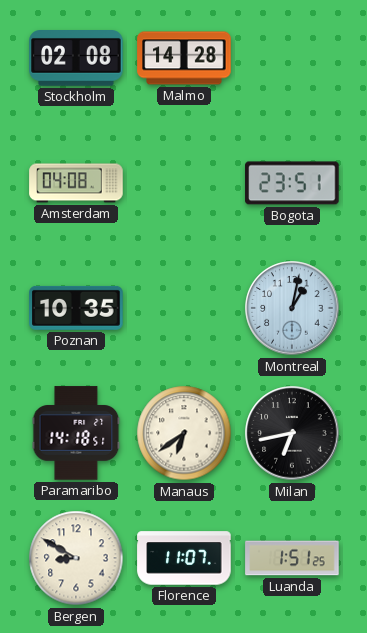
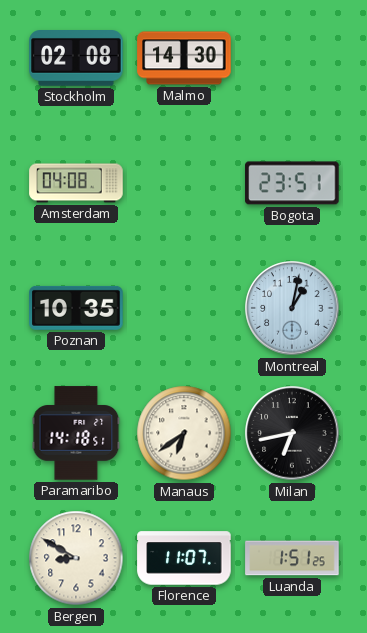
Malmo: 14:28 -> 14:30
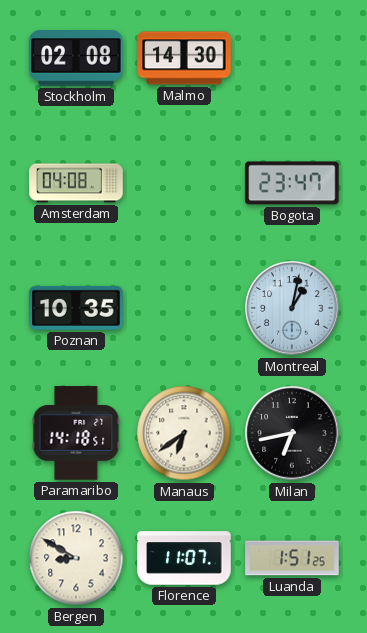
Bogota: 23:51 -> 23:47
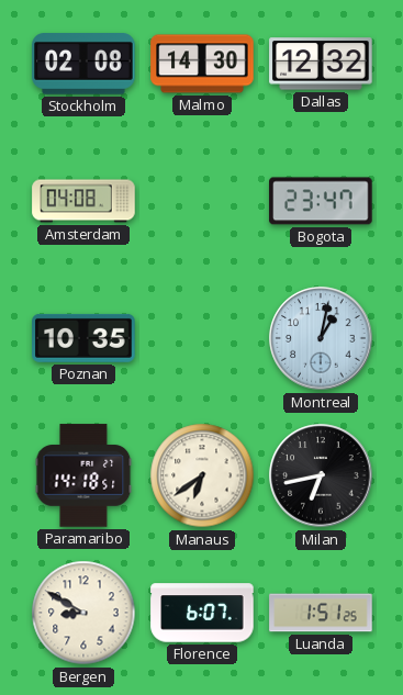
Dallas: none -> 12:32
Florence: 11:07 -> 6:07
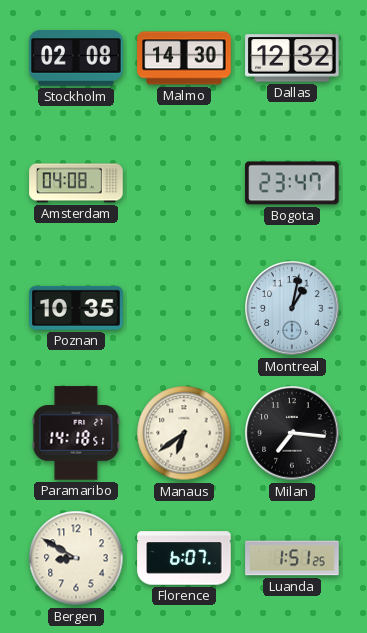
Milan: 6:43 -> 7:16
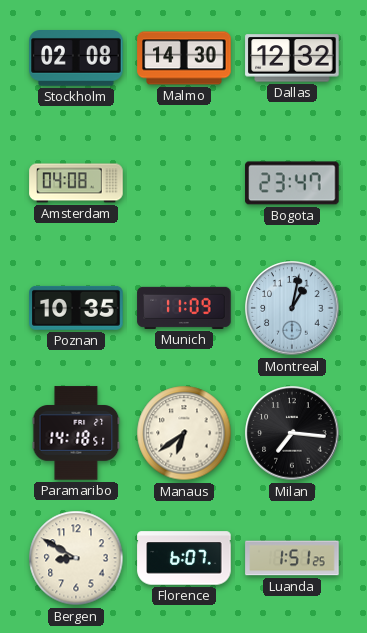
Munich: none -> 11:09
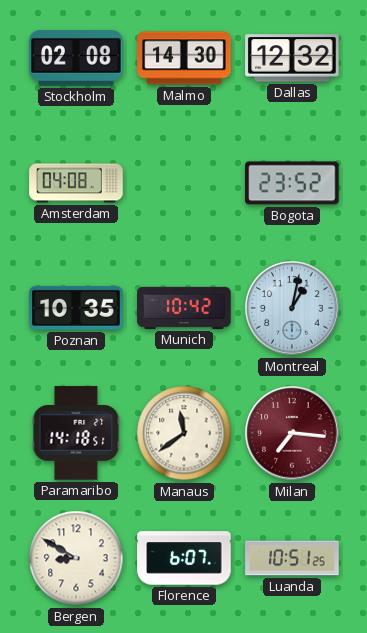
Bogota: 23:47 -> 23:52
Munich: 11:09 -> 10:42
Manaus: 6:39 -> 11:39
Milan dial: black -> burgundy
Luanda: 1:51 -> 10:51
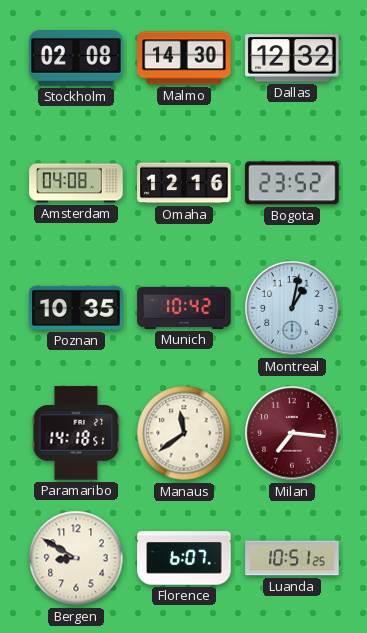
Omaha: none -> 12:16
